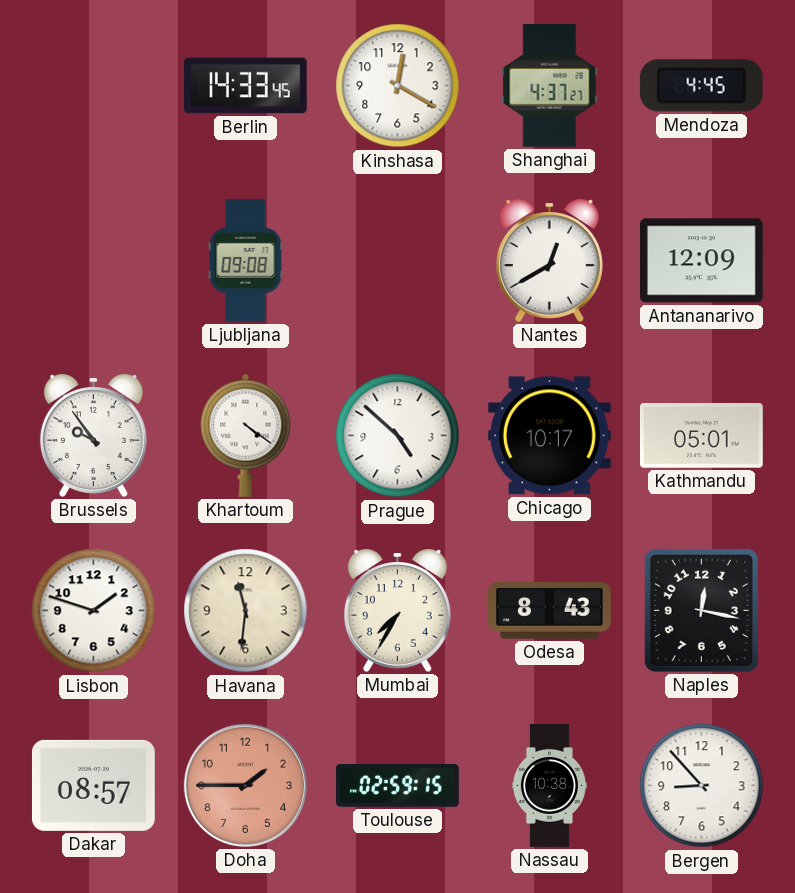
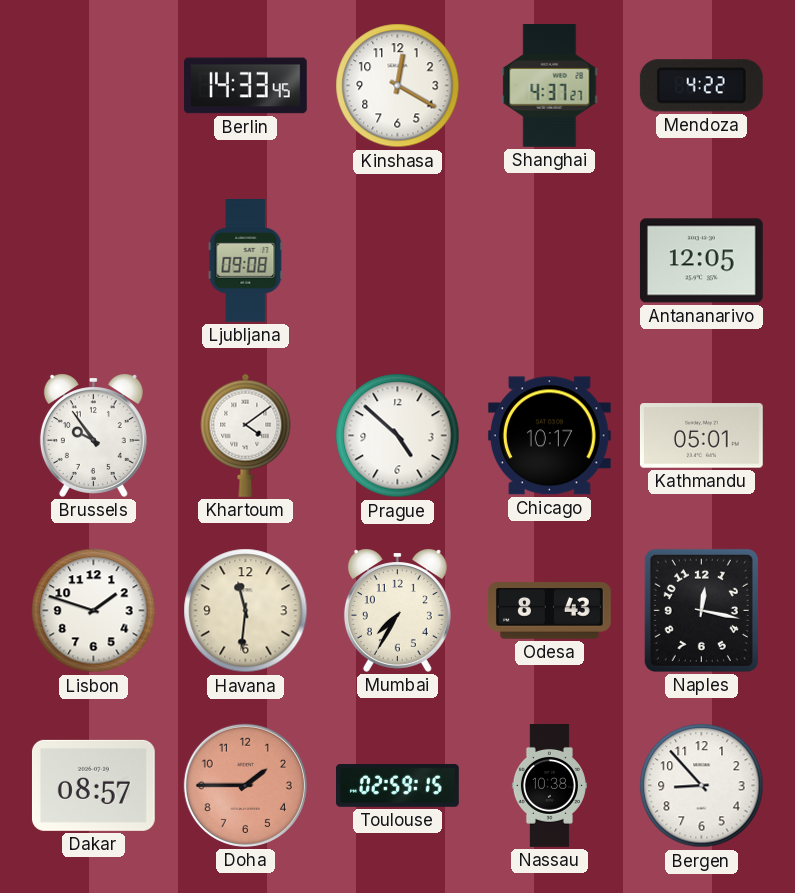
Mendoza: 4:45 -> 4:22
Nantes: 12:40 -> none
Antananarivo: 12:09 -> 12:05
Khartoum: 4:21 -> 4:09
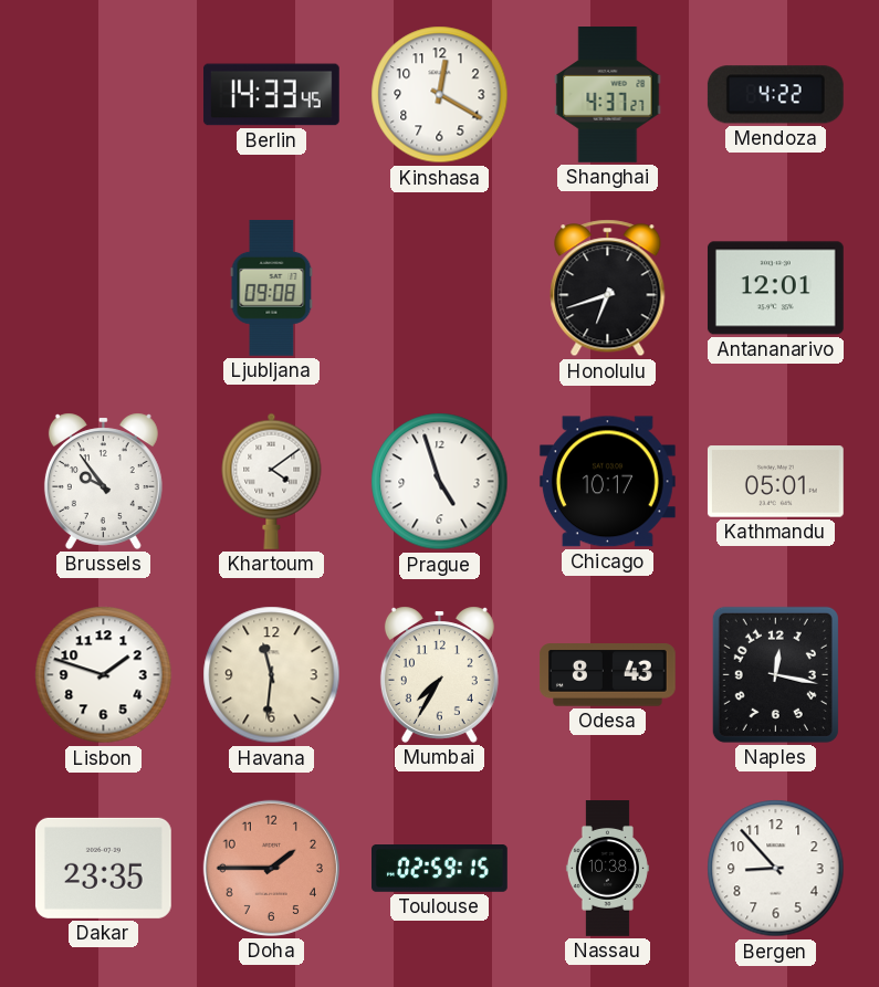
Honolulu: none -> 6:42
Antananarivo: 12:05 -> 12:01
Prague: 4:52 -> 4:57
Dakar: 08:57 -> 23:35
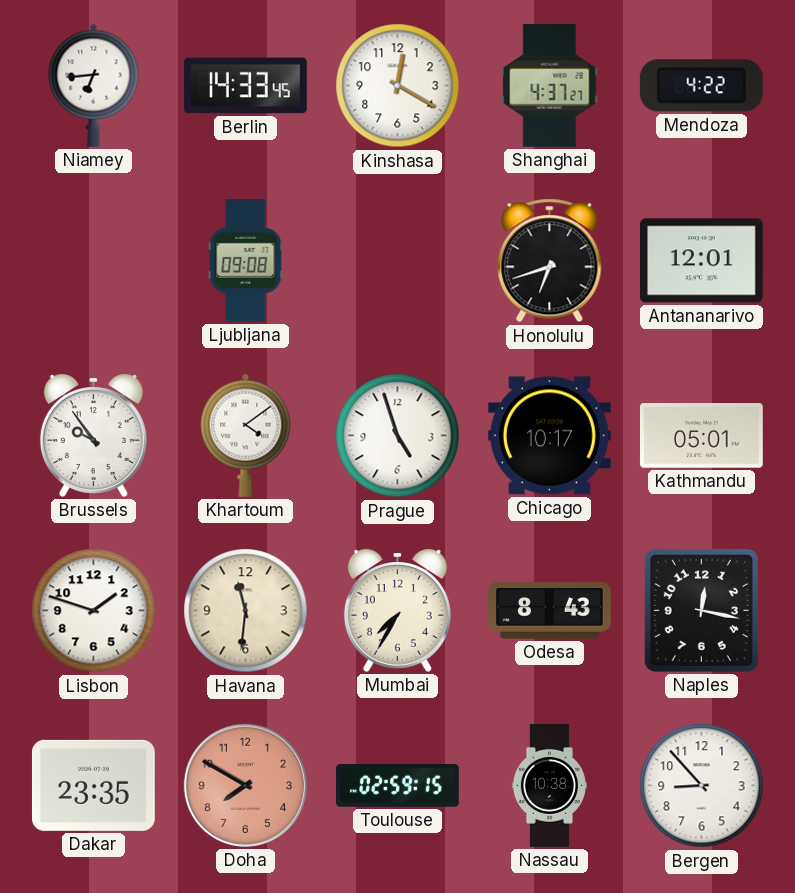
Niamey: none -> 6:44
Doha: 1:45 -> 7:50
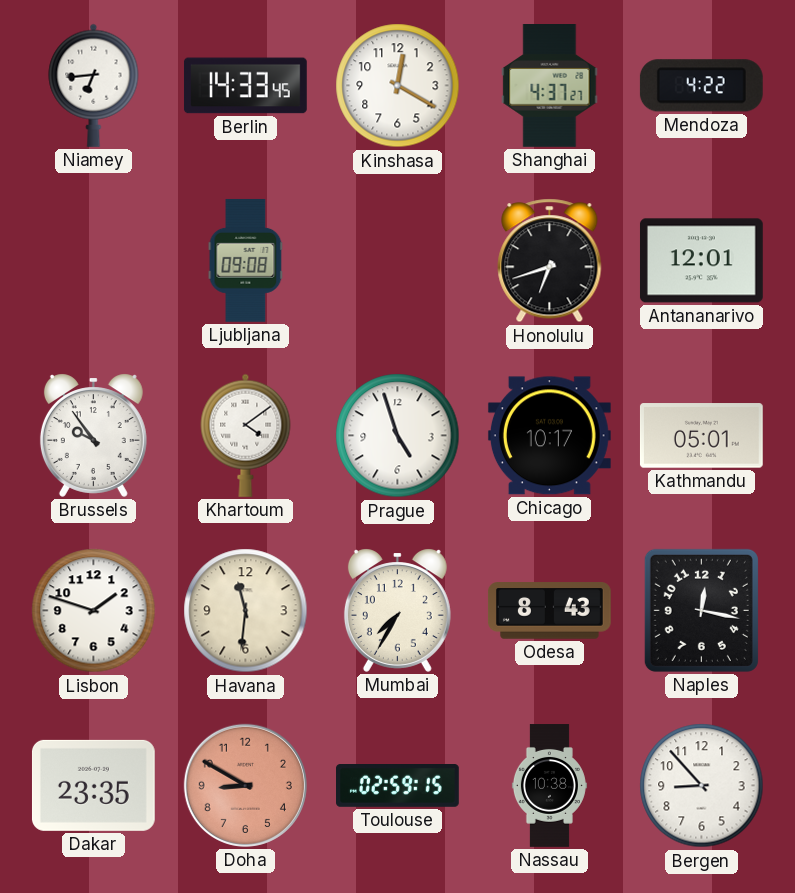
Doha: 7:50 -> 8:50
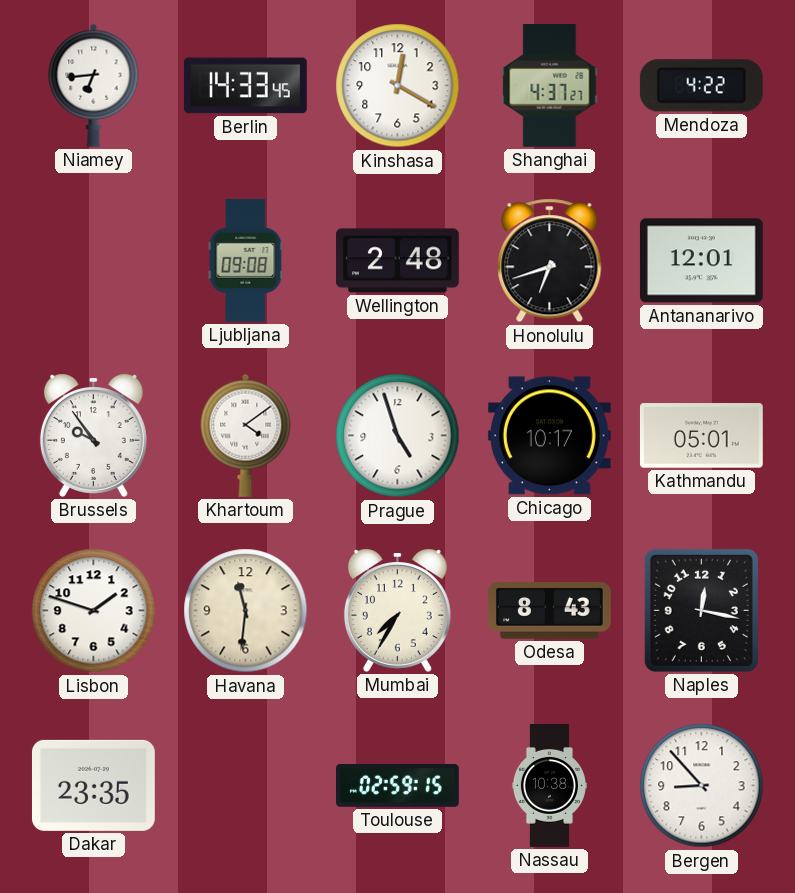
Wellington: none -> 2:48
Doha: 8:50 -> none
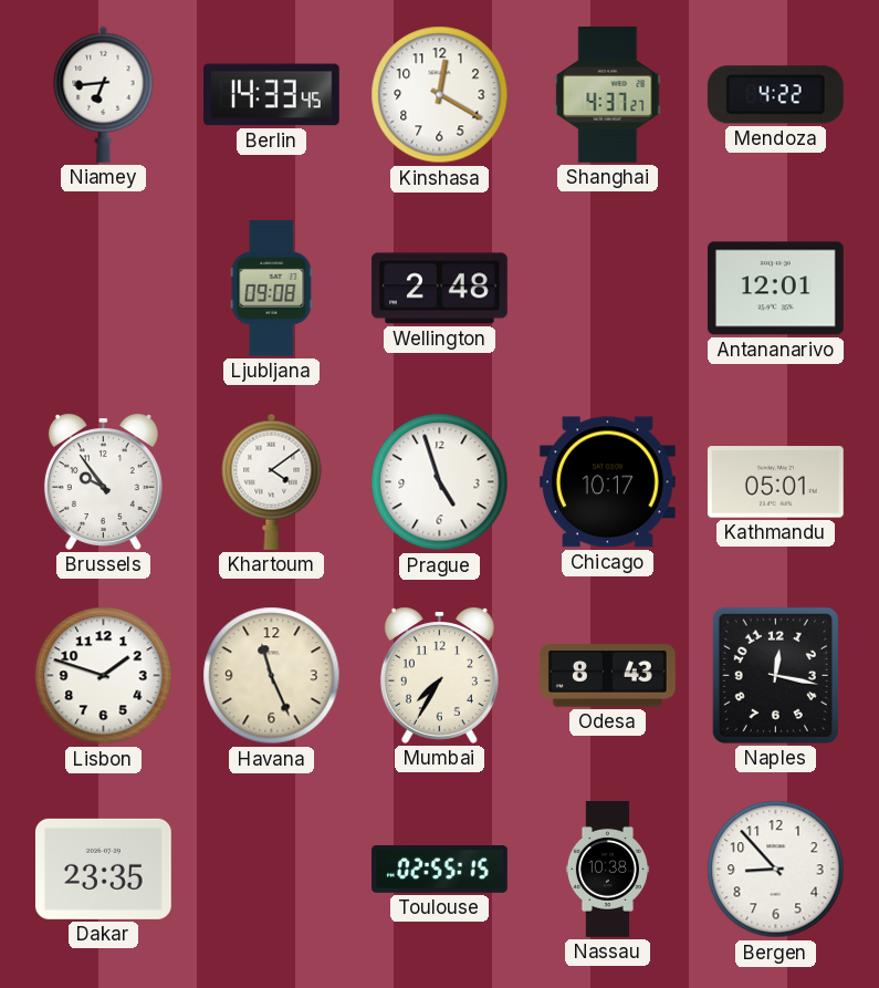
Honolulu: 6:42 -> none
Havana: 11:31 -> 11:26
Toulouse: 02:59 -> 02:55
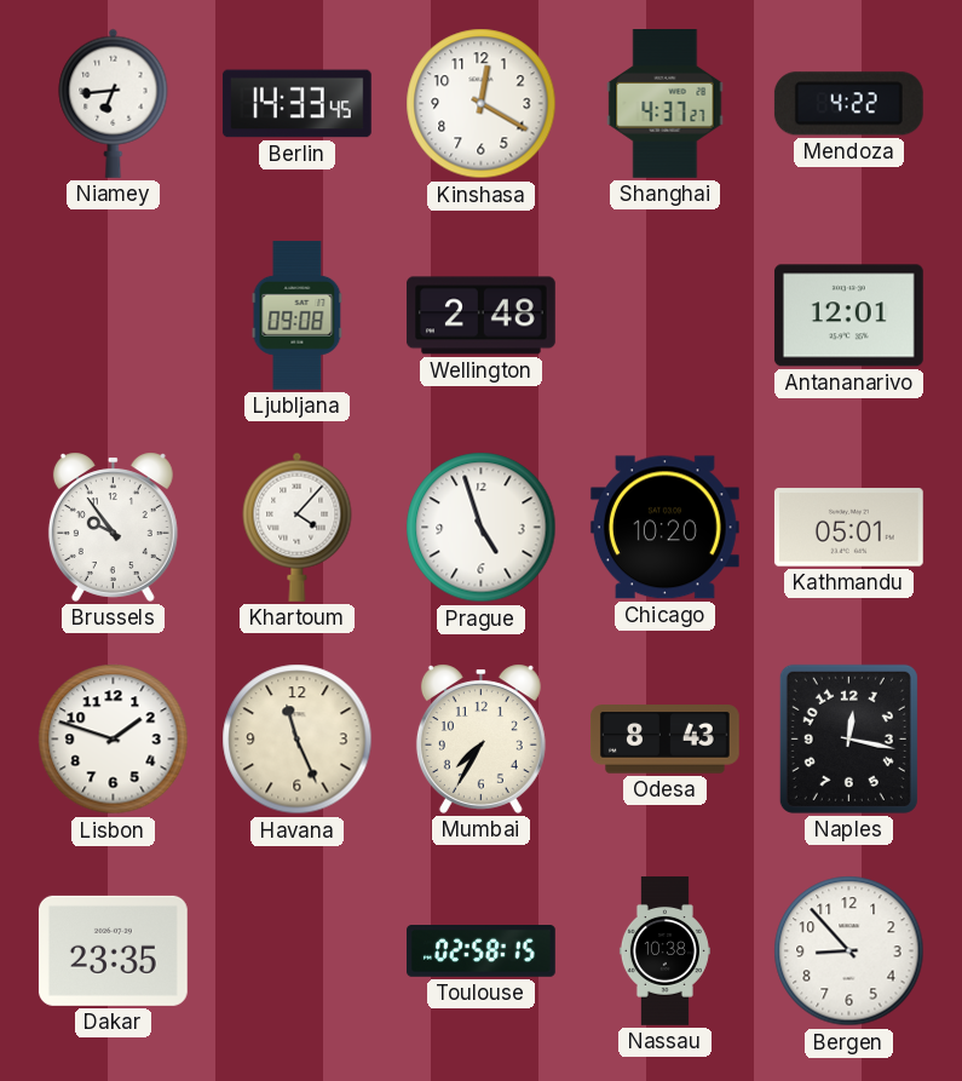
Khartoum: 4:09 -> 4:07
Chicago: 10:17 -> 10:20
Toulouse: 02:55 -> 02:58
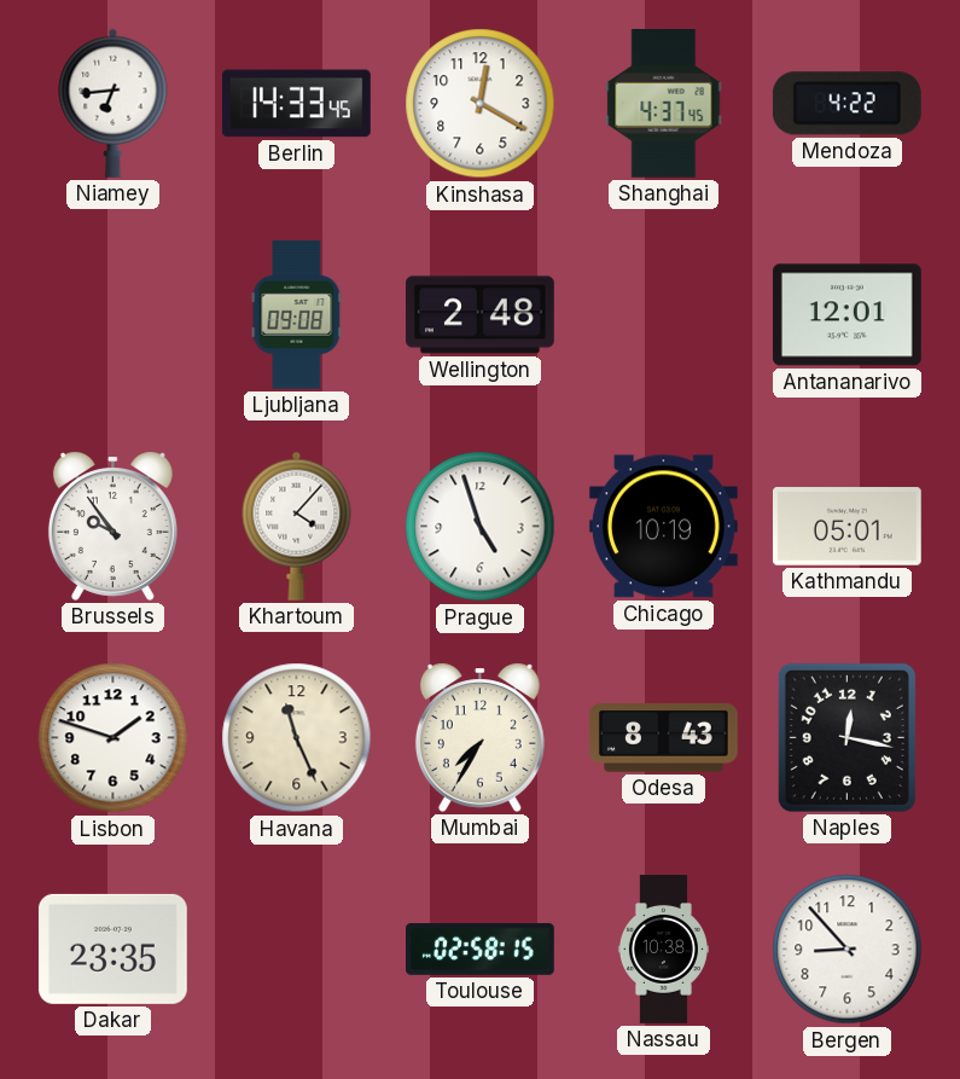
Shanghai: 4:37:27 -> 4:37:45
Chicago: 10:20 -> 10:19
